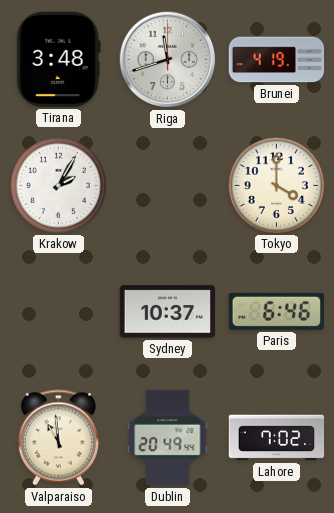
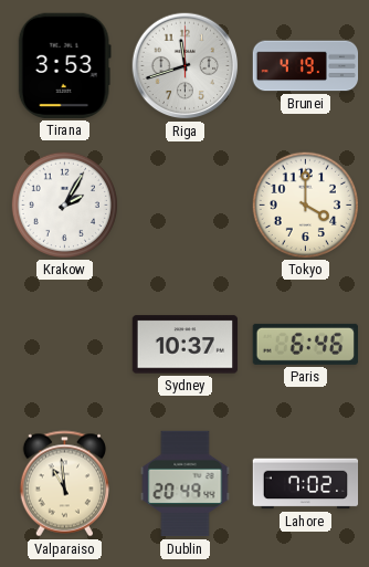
Tirana: 3:48 -> 3:53
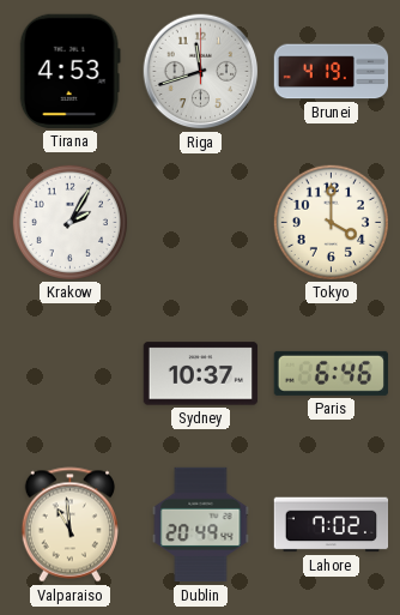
Tirana: 3:53 -> 4:53
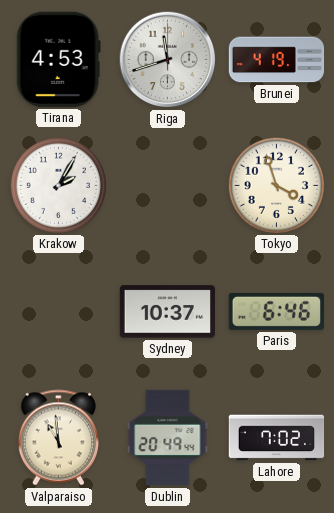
Tokyo: 4:00 -> 3:57
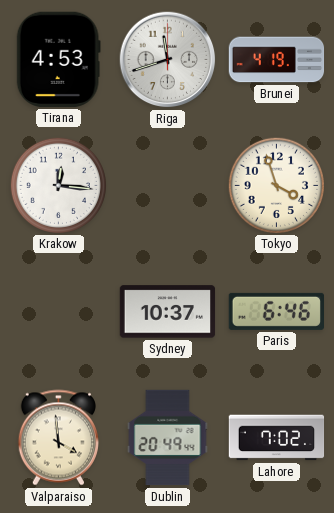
Krakow: 2:05 -> 12:16
Valparaiso: 10:59 -> 3:59
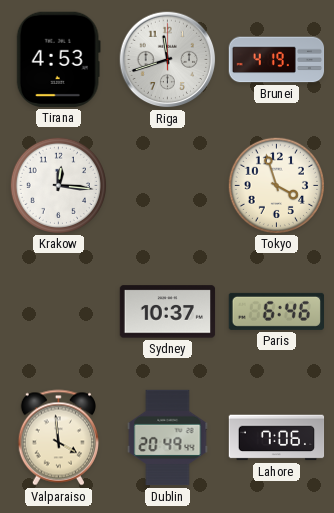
Lahore: 7:02 -> 7:06
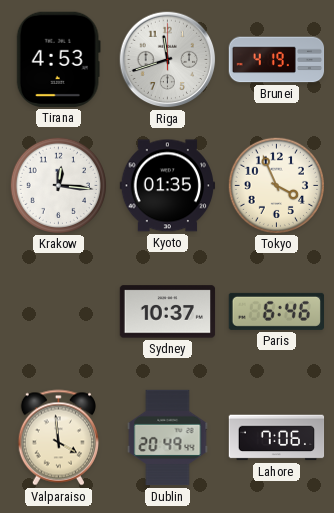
Kyoto: none -> 01:35
Tokyo: 3:57 -> 3:56
